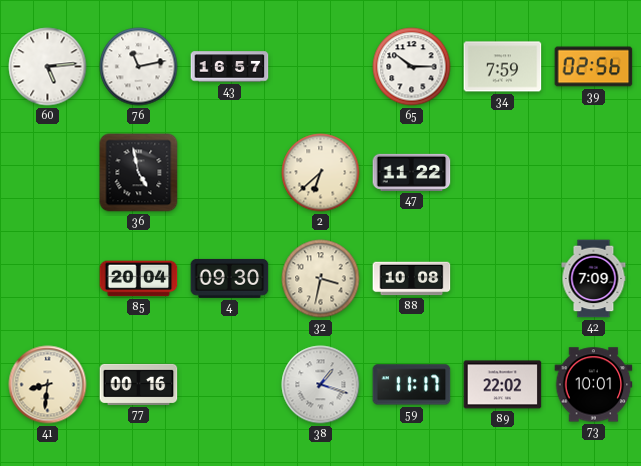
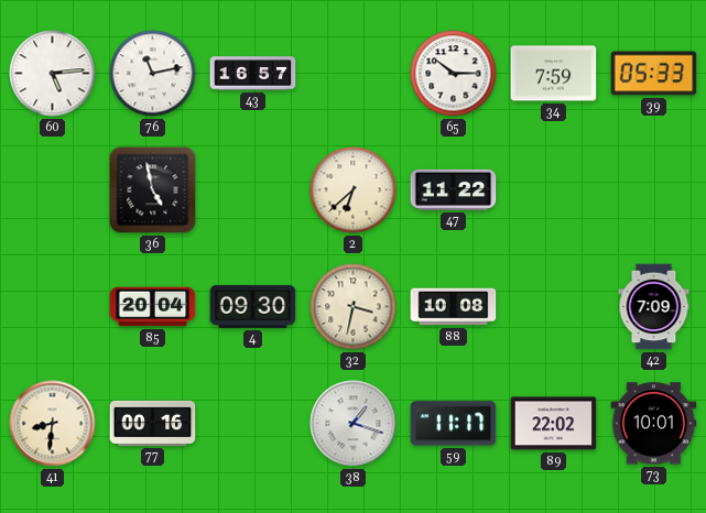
39: 02:56 -> 05:33
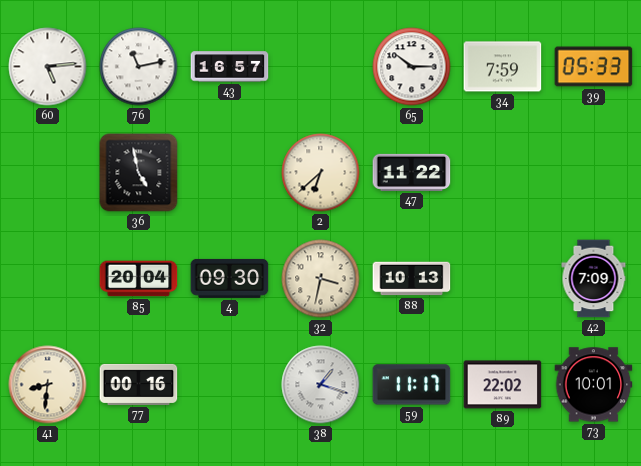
88: 10:08 -> 10:13
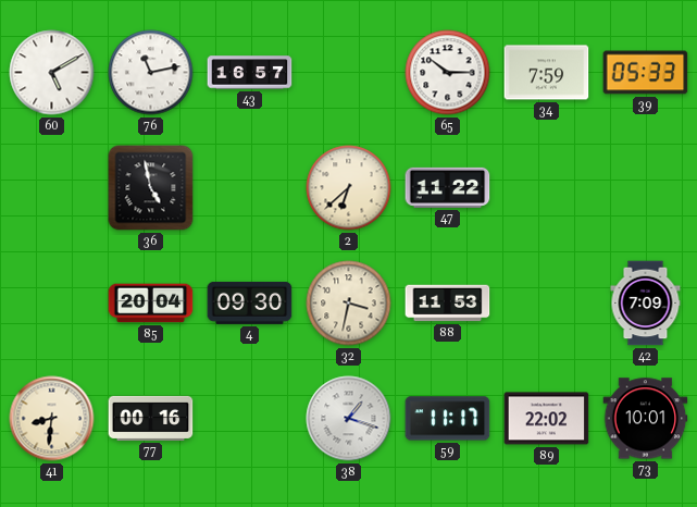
60: 5:14 -> 5:10
88: 10:13 -> 11:53
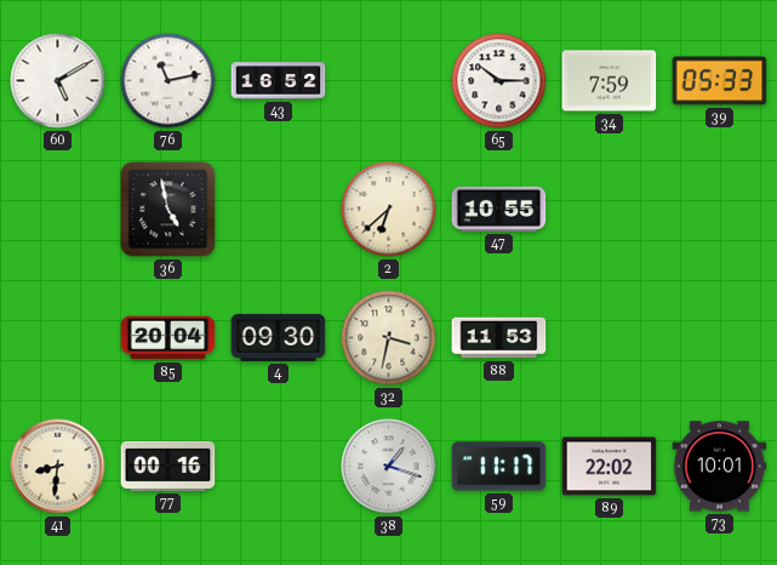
43: 16:57 -> 16:52
47: 11:22 -> 10:55
42: 7:09 -> none
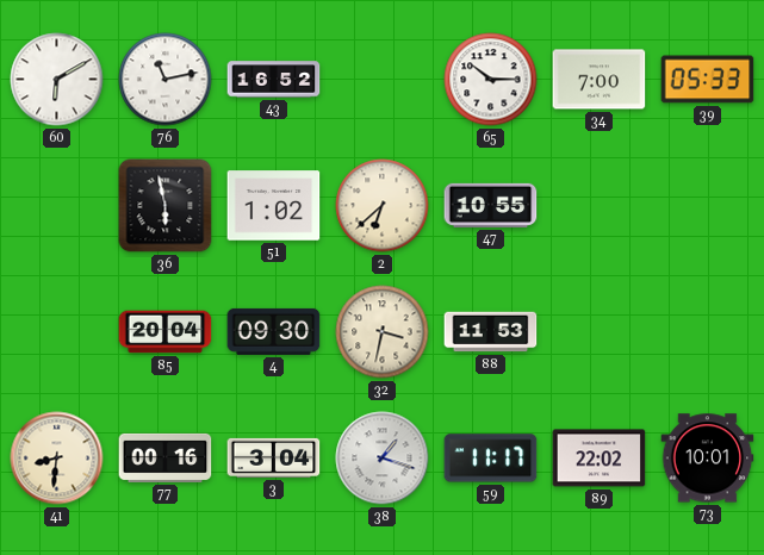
60: 5:10 -> 6:10
34: 7:59 -> 7:00
36: 4:58 -> 5:58
51: none -> 1:02
3: none -> 3:04
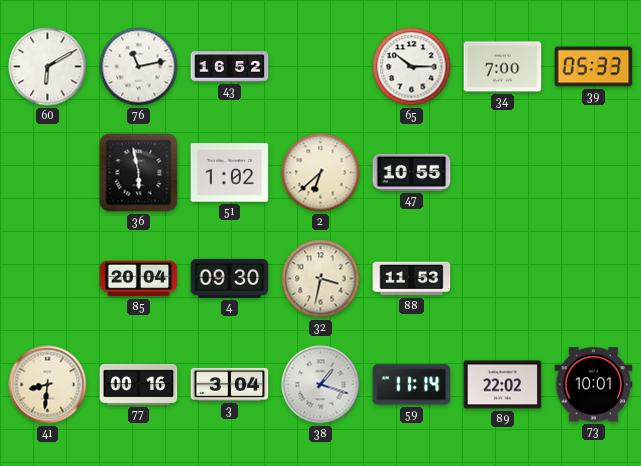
59: 11:17 -> 11:14
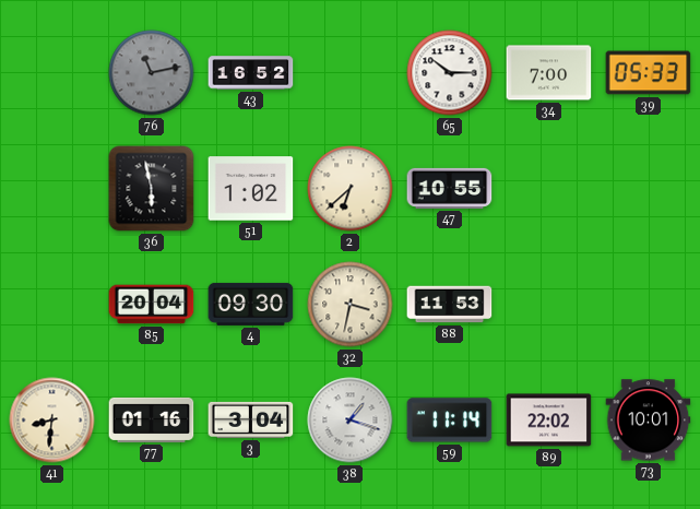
60: 6:10 -> none
76 dial: white -> grey
77: 00:16 -> 01:16
